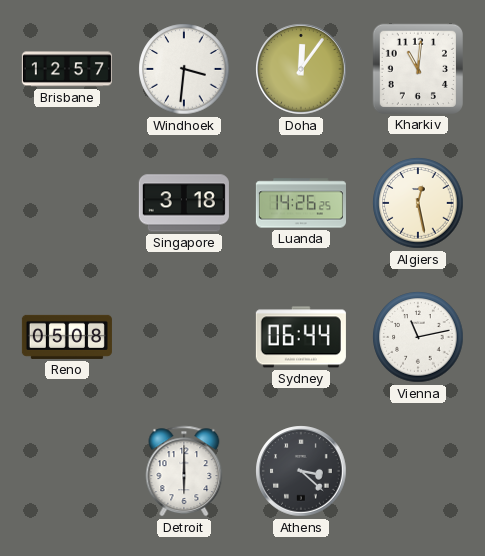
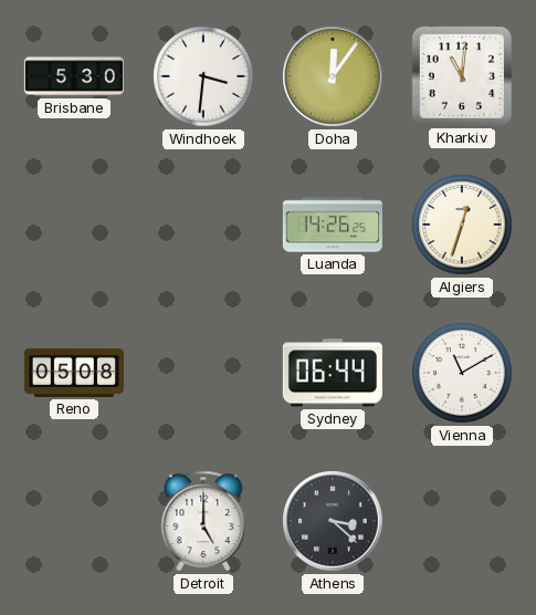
Brisbane: 12:57 -> 5:30
Singapore: 3:18 -> none
Algiers: 12:28 -> 12:33
Vienna: 11:13 -> 11:10
Detroit: 6:00 -> 5:00
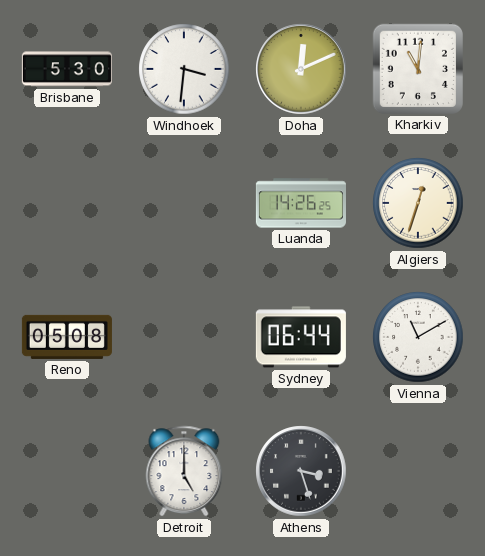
Doha: 12:06 -> 12:11
Athens: 3:22 -> 3:27
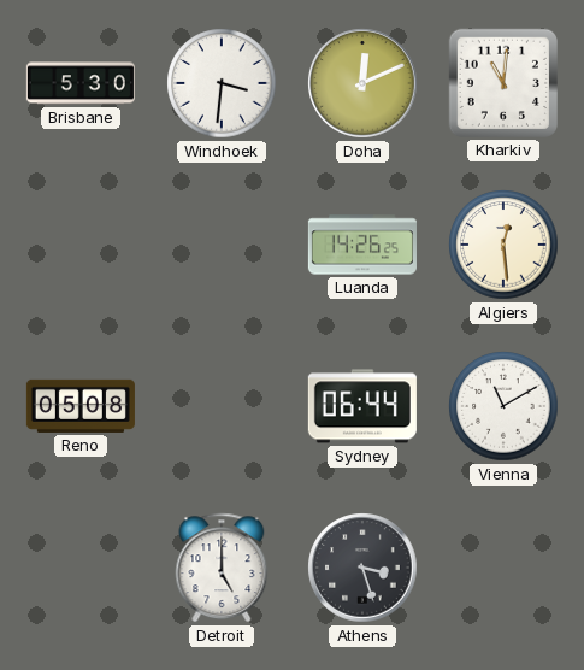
Algiers: 12:33 -> 12:29
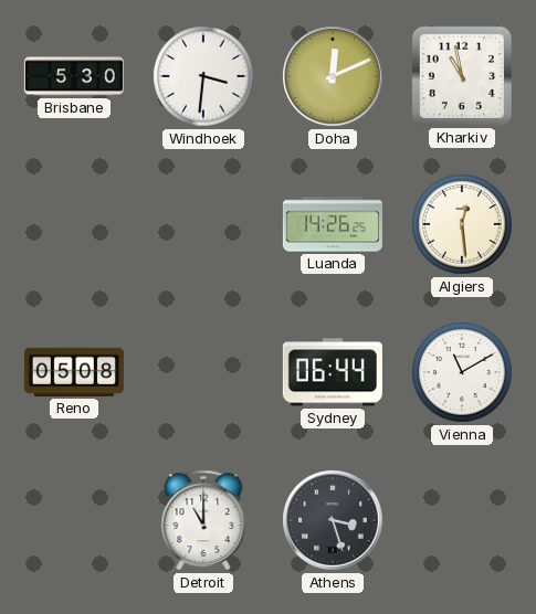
Kharkiv: 11:01 -> 10:58
Detroit: 5:00 -> 11:00
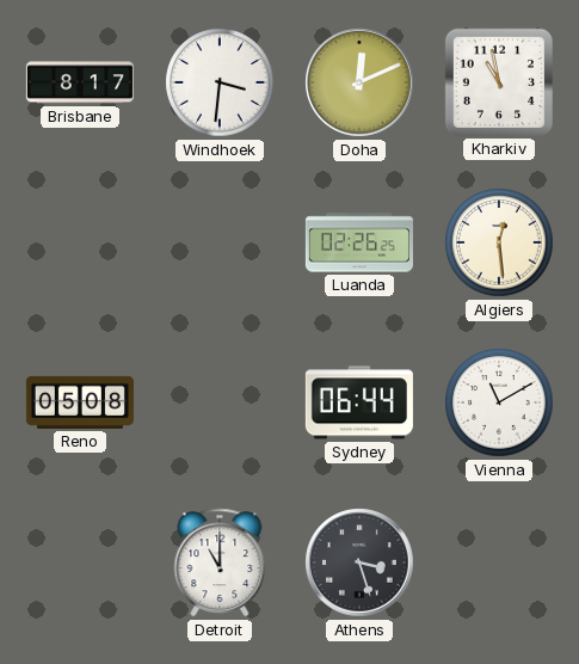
Brisbane: 5:30 -> 8:17
Luanda: 14:26 -> 02:26
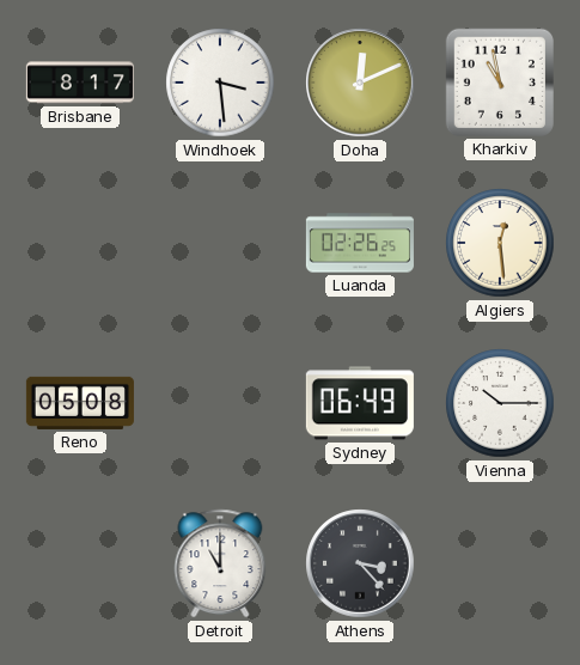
Windhoek: 3:31 -> 3:29
Sydney: 06:44 -> 06:49
Vienna: 11:10 -> 10:15
Athens: 3:27 -> 3:23
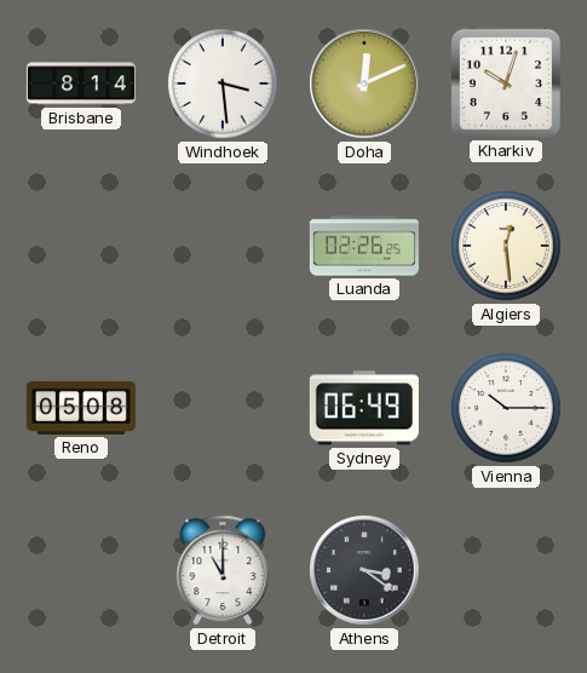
Brisbane: 8:17 -> 8:14
Kharkiv: 10:58 -> 10:03
Athens: 3:23 -> 3:21
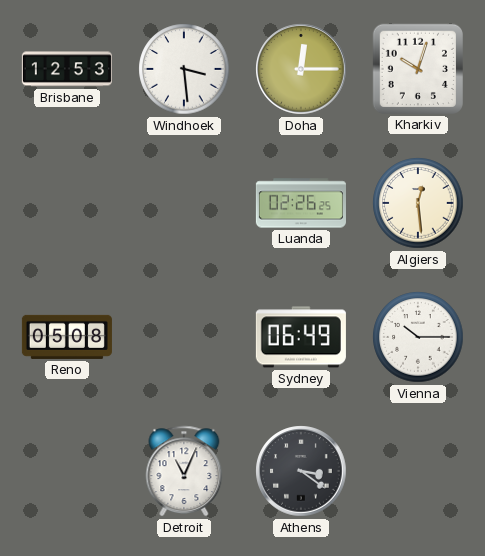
Brisbane: 8:14 -> 12:53
Doha: 12:11 -> 12:15
Detroit: 11:00 -> 11:04
